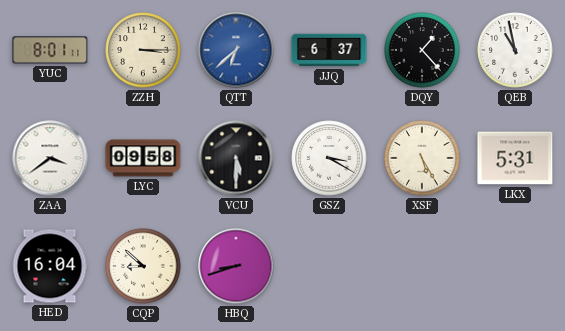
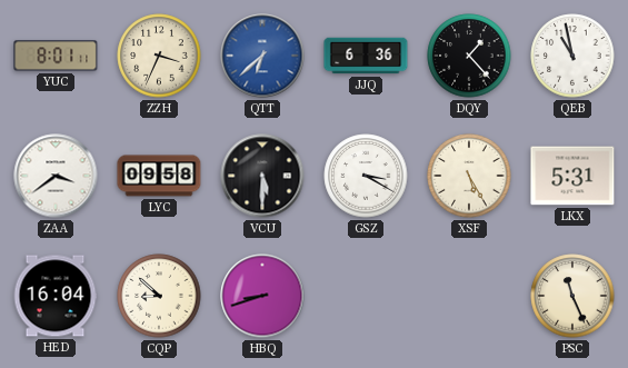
ZZH: 3:15 -> 3:34
JJQ: 6:37 -> 6:36
PSC: none -> 11:26
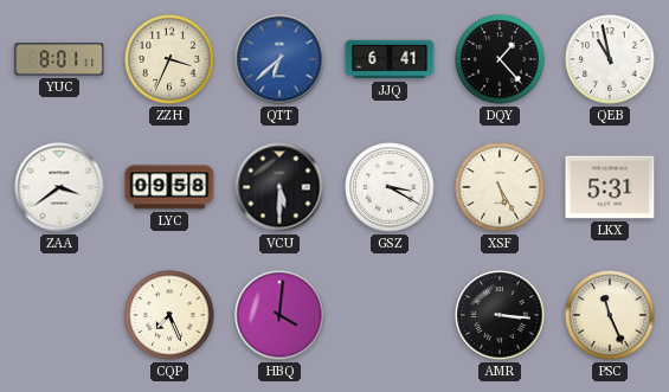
JJQ: 6:36 -> 6:41
HED: 16:04 -> none
CQP: 8:52 -> 7:26
HBQ: 8:42 -> 4:01
AMR: none -> 3:16
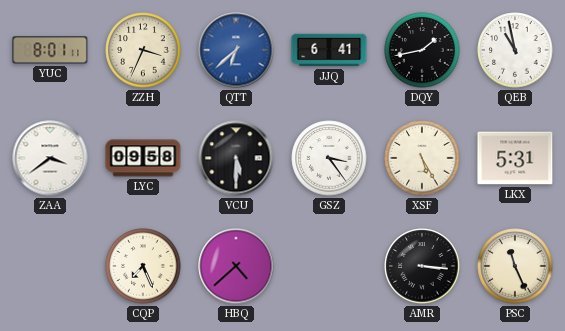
DQY: 1:23 -> 1:43
GSZ: 3:20 -> 3:24
HBQ: 4:01 -> 4:38
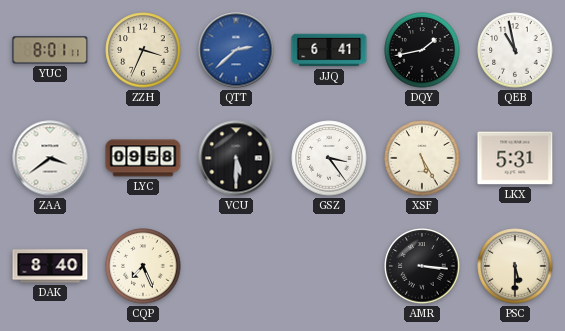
QTT: 6:38 -> 2:38
DAK: none -> 8:40
HBQ: 4:38 -> none
PSC: 11:26 -> 5:30
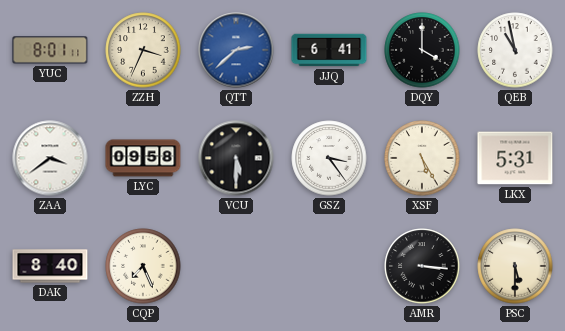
DQY: 1:43 -> 4:00
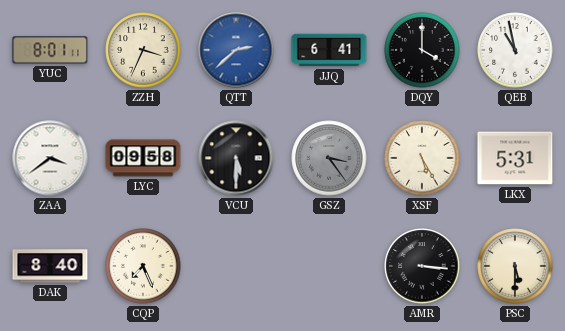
GSZ dial: white -> grey
